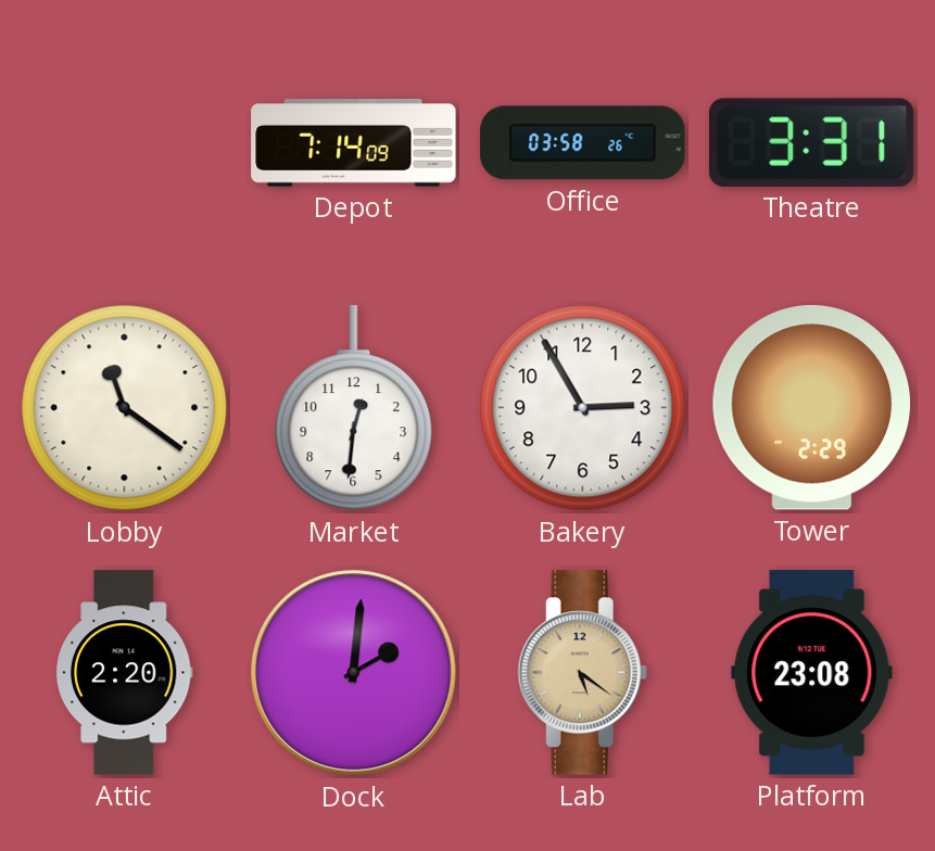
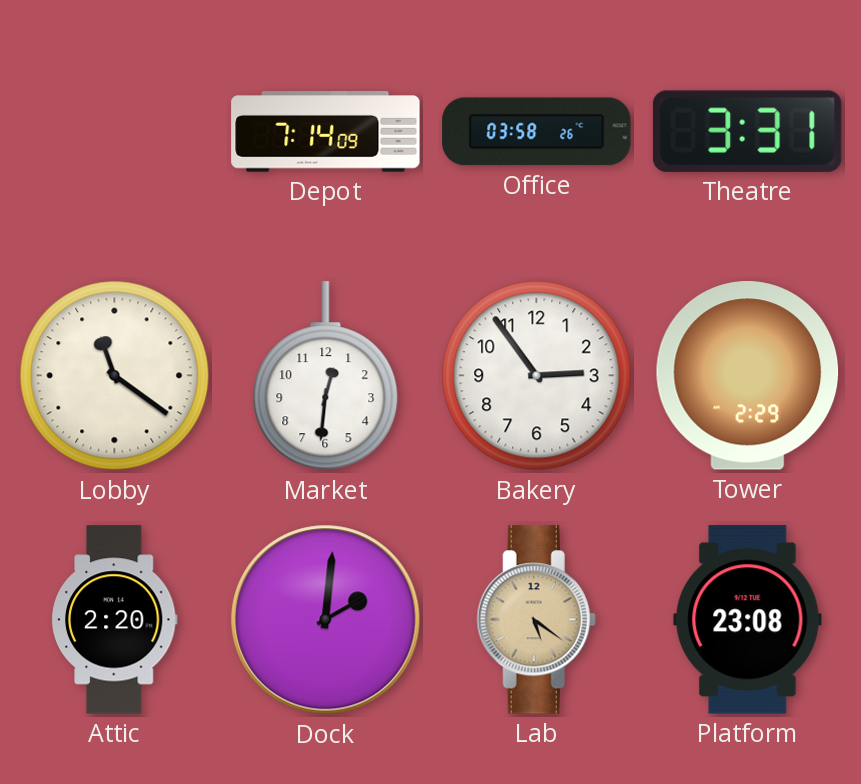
Bakery: 2:55 -> 2:54
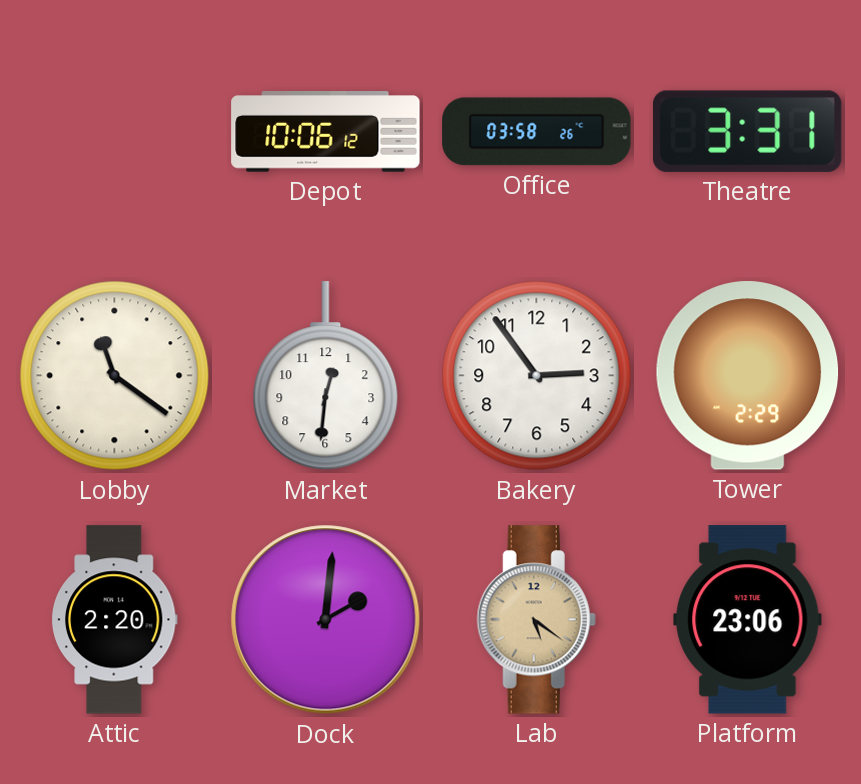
Depot: 7:14 -> 10:06
Platform: 23:08 -> 23:06
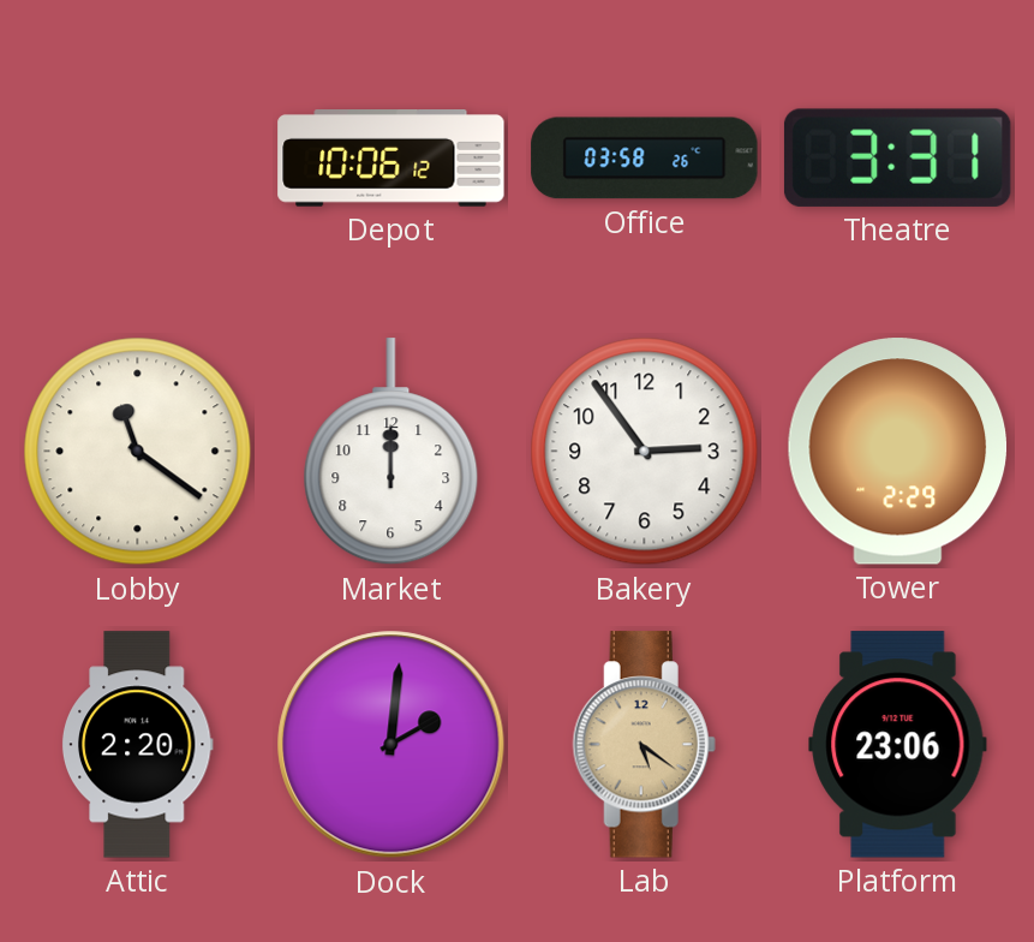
Market: 12:31 -> 12:00
